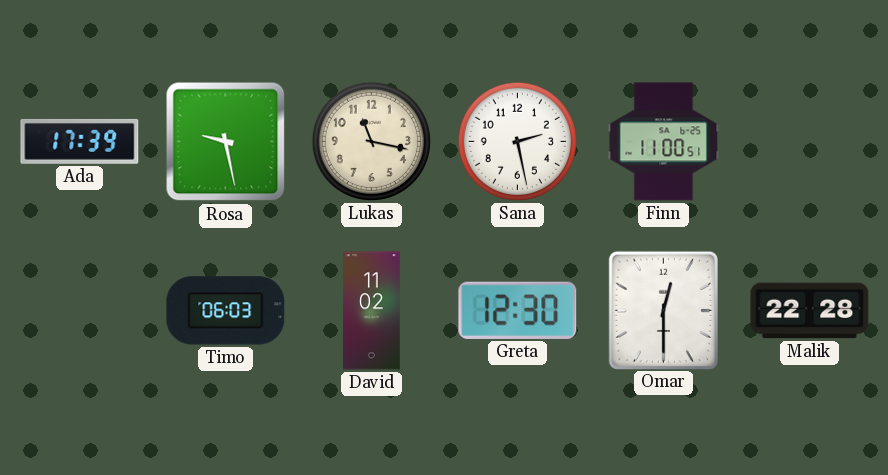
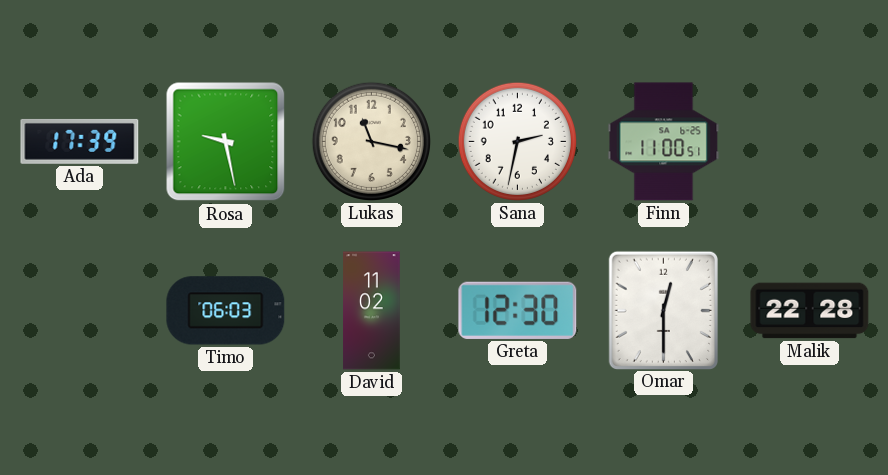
Sana: 2:28 -> 2:32
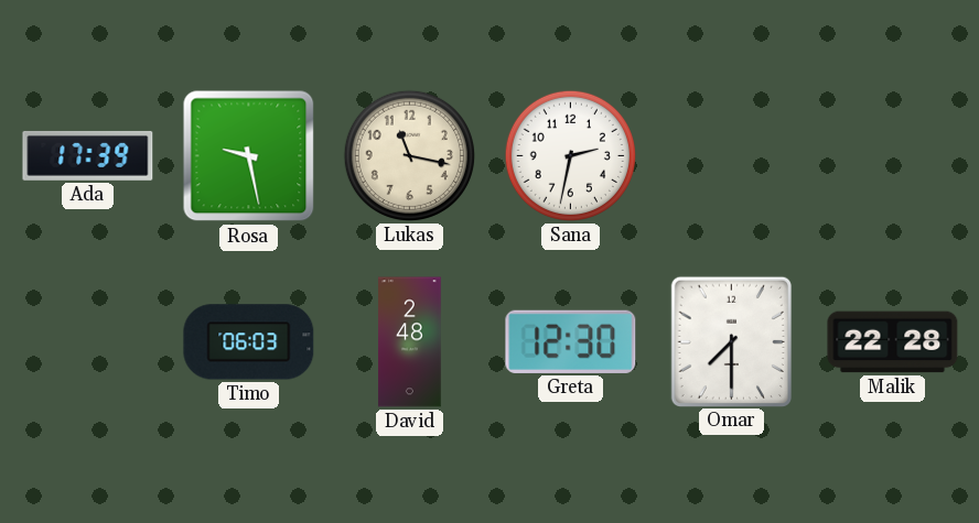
Finn: 11:00 -> none
David: 11:02 -> 2:48
Omar: 12:30 -> 7:30
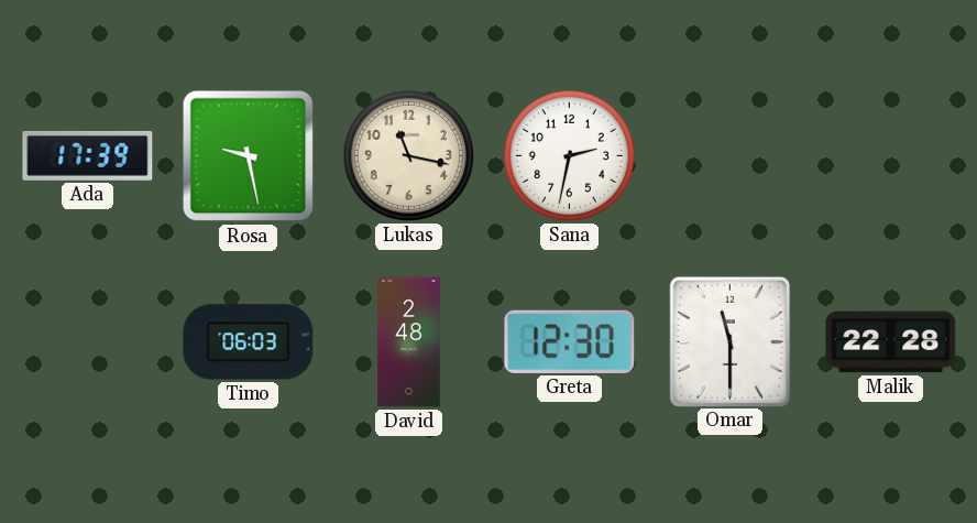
Omar: 7:30 -> 11:30
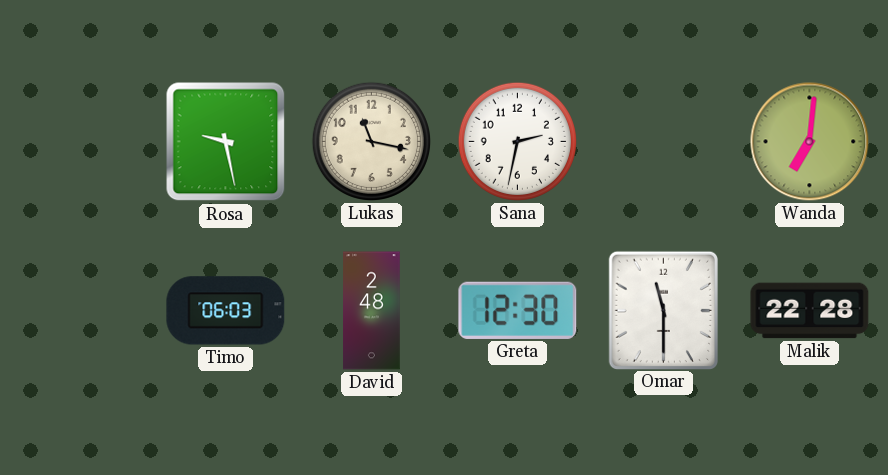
Ada: 17:39 -> none
Wanda: none -> 7:01
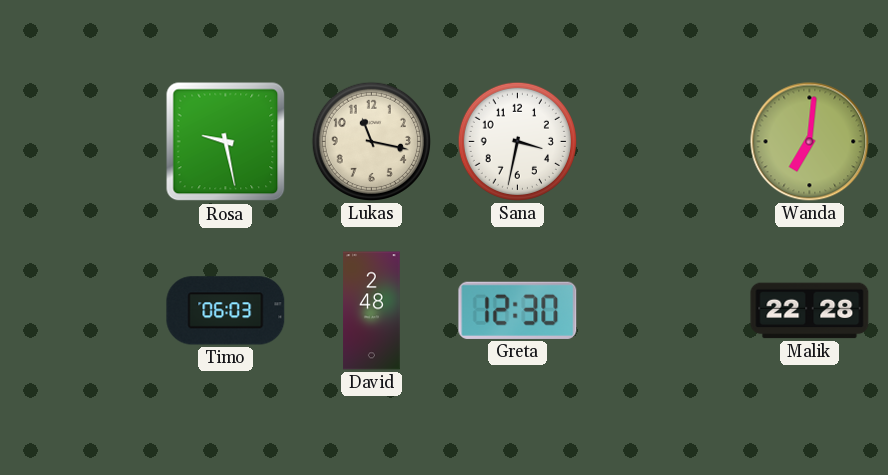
Sana: 2:32 -> 3:32
Omar: 11:30 -> none
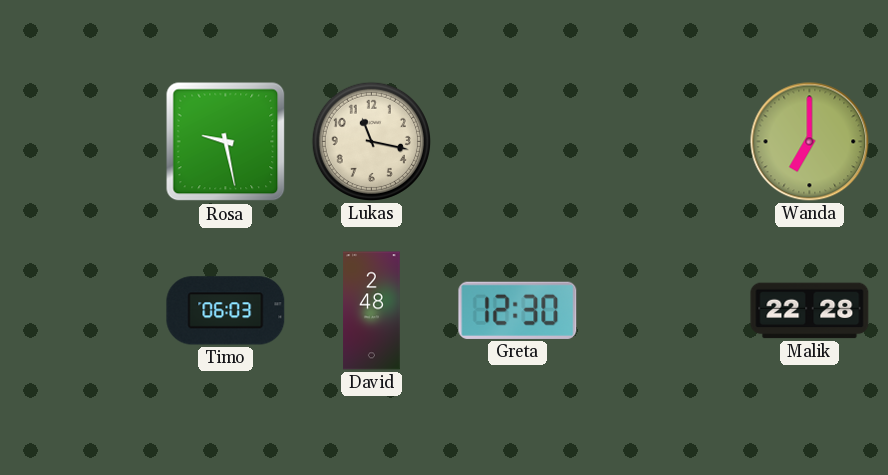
Sana: 3:32 -> none
Wanda: 7:01 -> 7:00
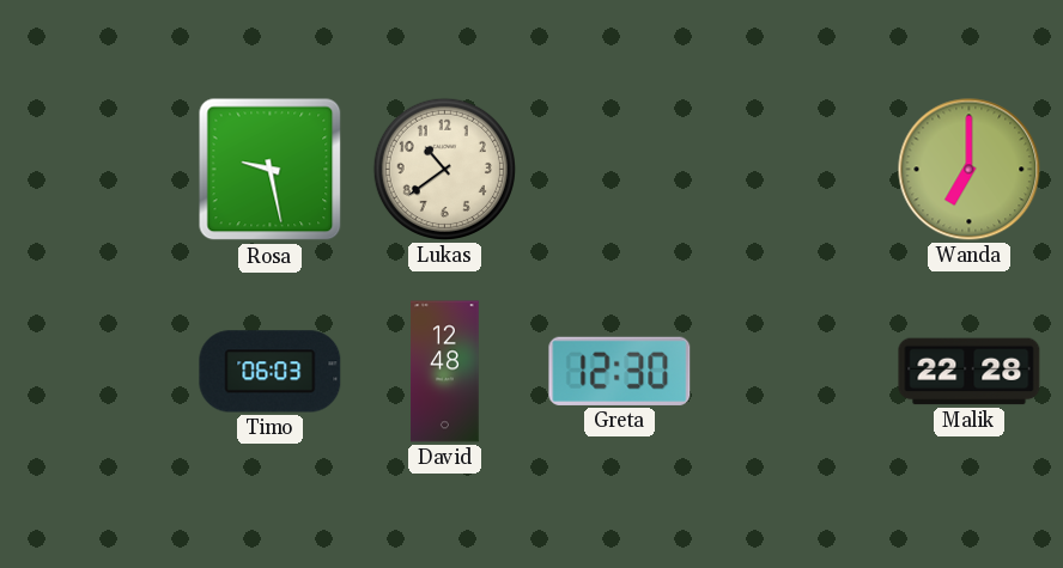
Lukas: 11:17 -> 10:39
David: 2:48 -> 12:48
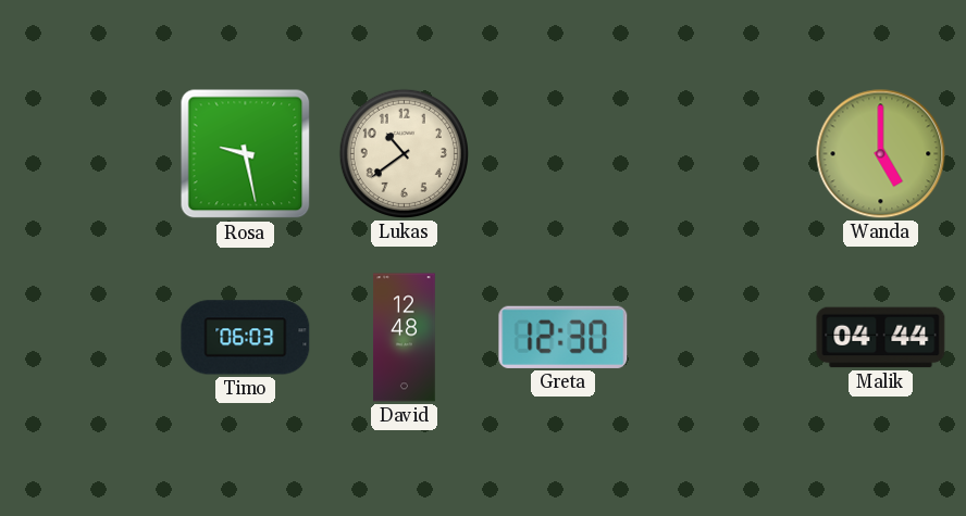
Wanda: 7:00 -> 5:00
Malik: 22:28 -> 04:44
